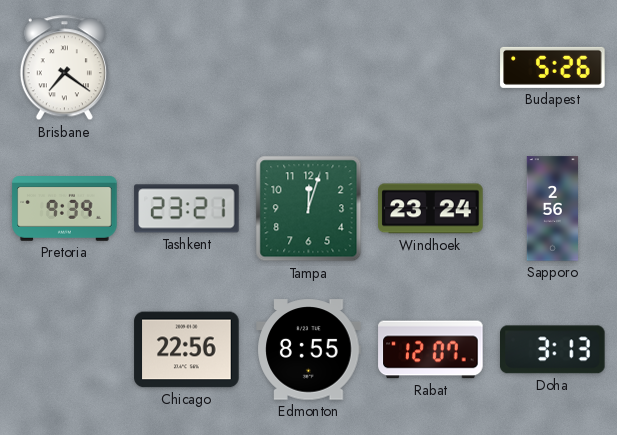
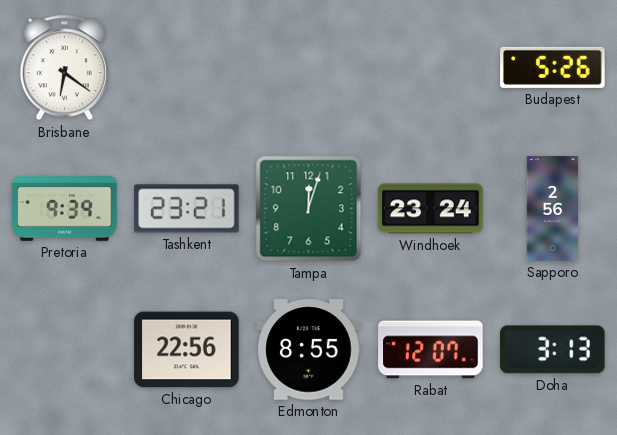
Brisbane: 7:21 -> 6:21
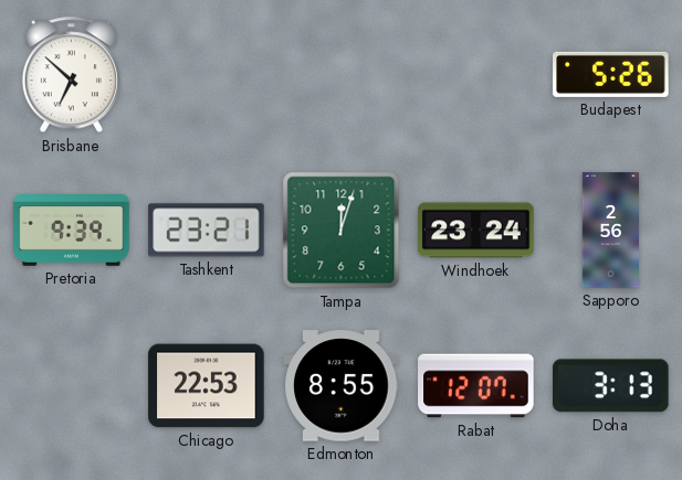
Brisbane: 6:21 -> 6:52
Chicago: 22:56 -> 22:53
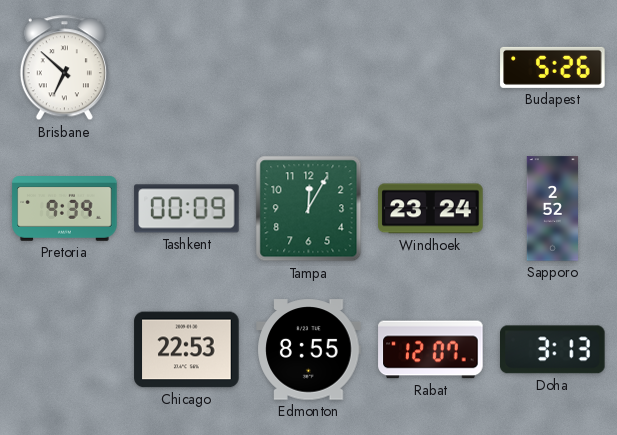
Tashkent: 23:21 -> 00:09
Tampa: 12:03 -> 12:05
Sapporo: 2:56 -> 2:52
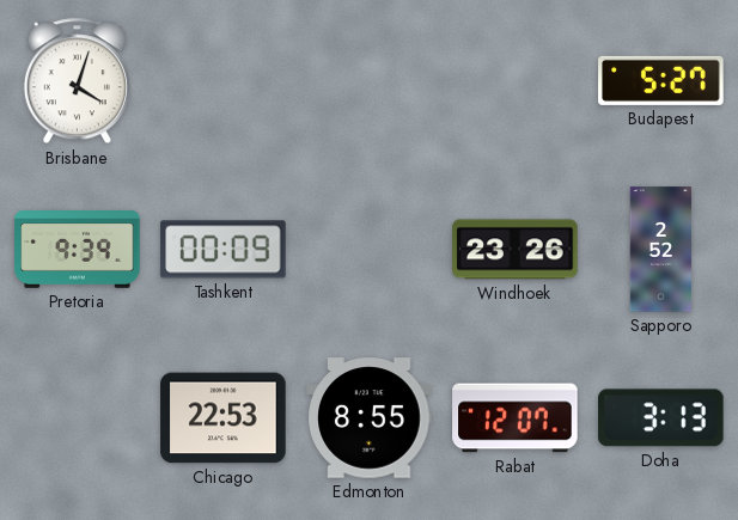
Brisbane: 6:52 -> 4:03
Budapest: 5:26 -> 5:27
Tampa: 12:05 -> none
Windhoek: 23:24 -> 23:26
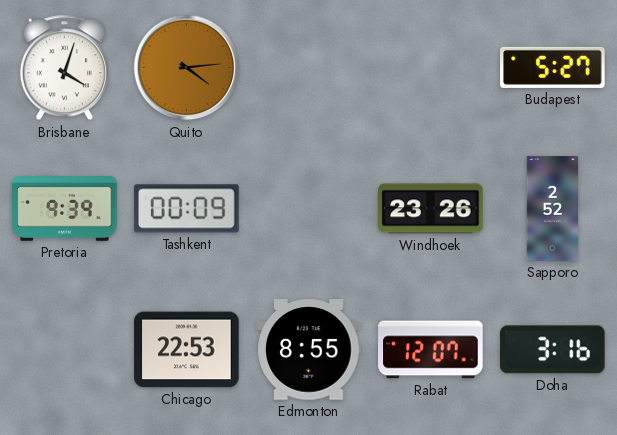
Quito: none -> 4:14
Doha: 3:13 -> 3:16
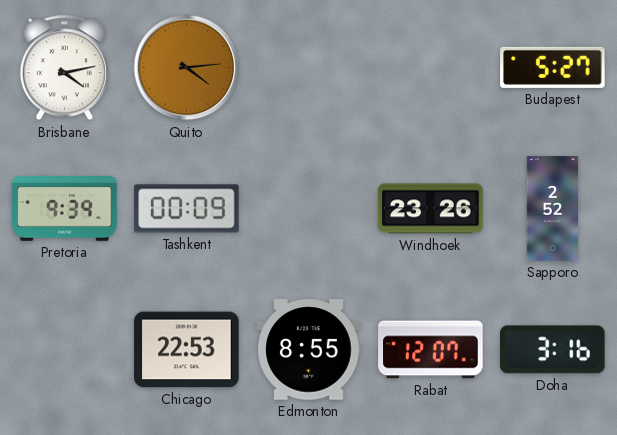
Brisbane: 4:03 -> 4:13
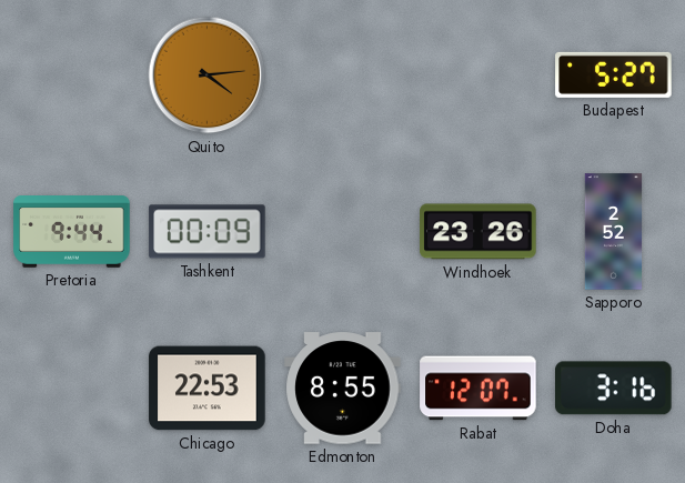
Brisbane: 4:13 -> none
Pretoria: 9:39 -> 9:44
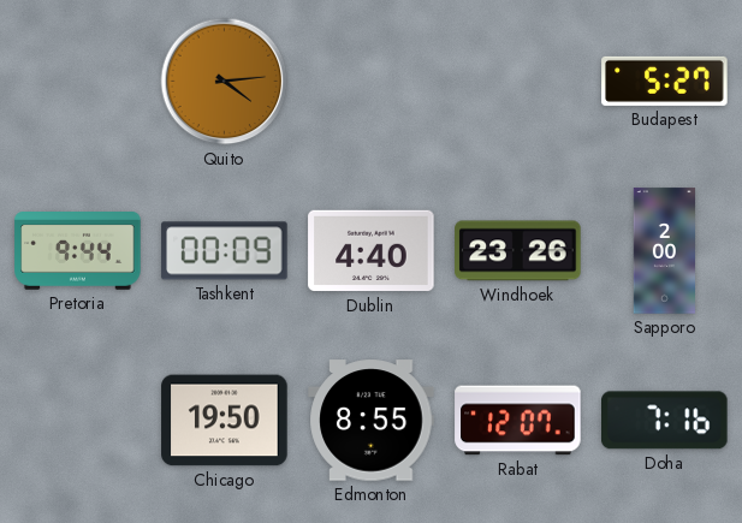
Dublin: none -> 4:40
Sapporo: 2:52 -> 2:00
Chicago: 22:53 -> 19:50
Doha: 3:16 -> 7:16
